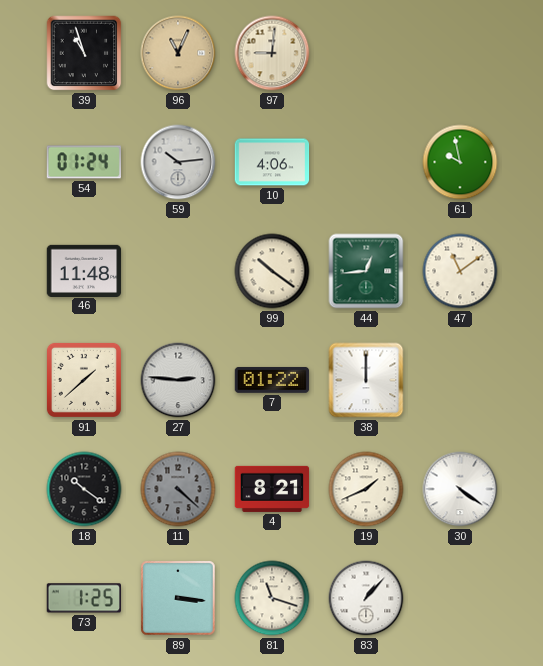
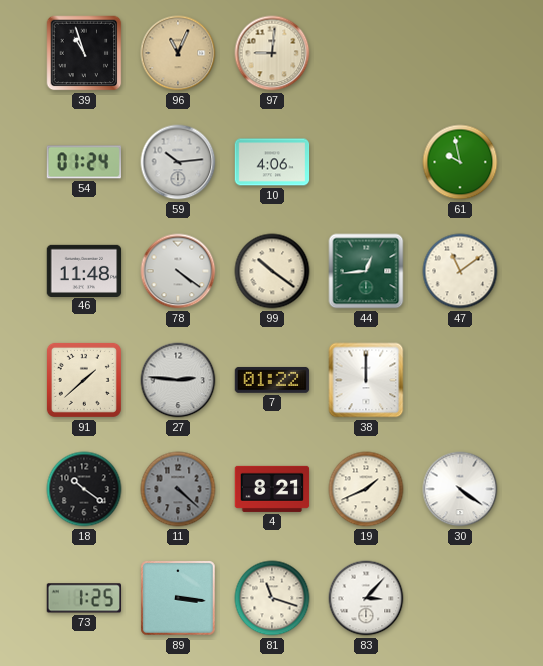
78: none -> 4:21
83: 1:07 -> 3:07
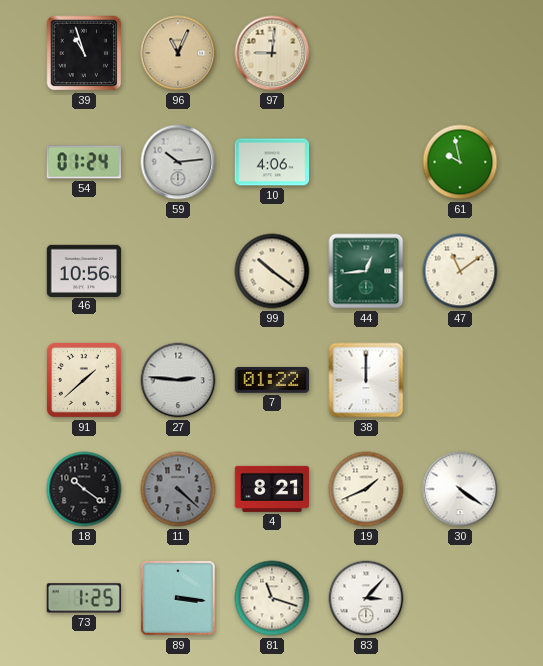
46: 11:48 -> 10:56
78: 4:21 -> none
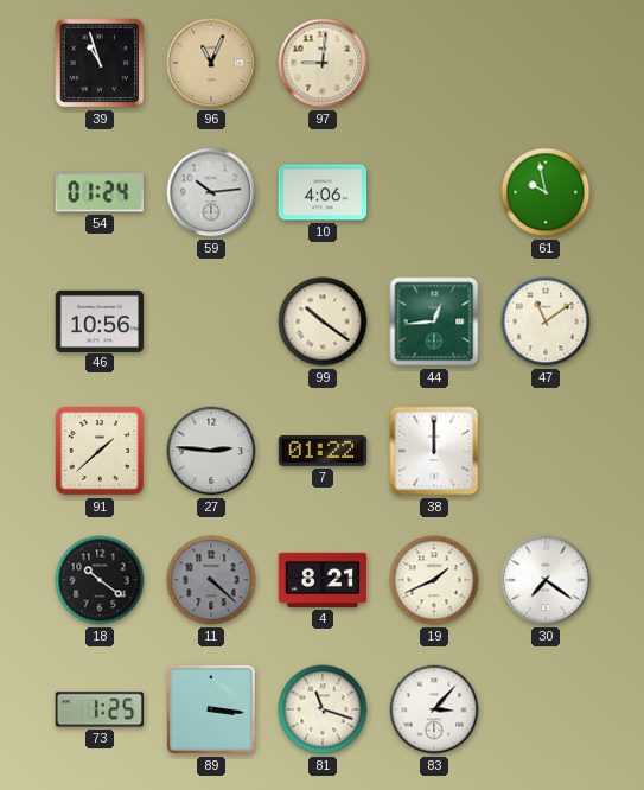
30: 4:21 -> 7:21
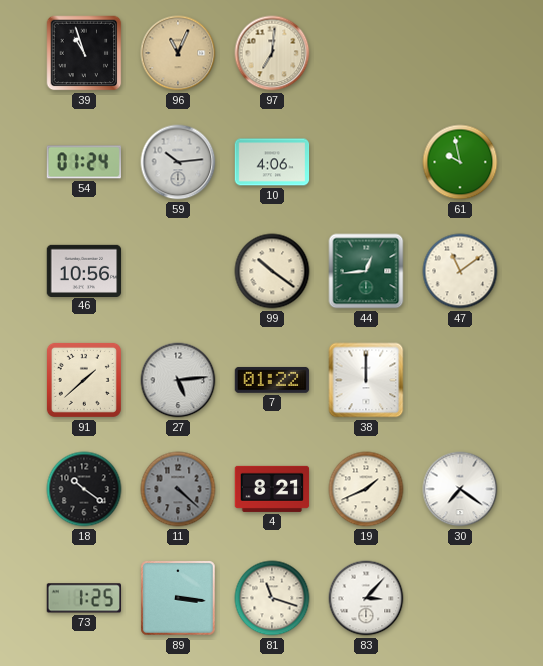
97: 9:01 -> 7:01
27: 2:46 -> 5:14
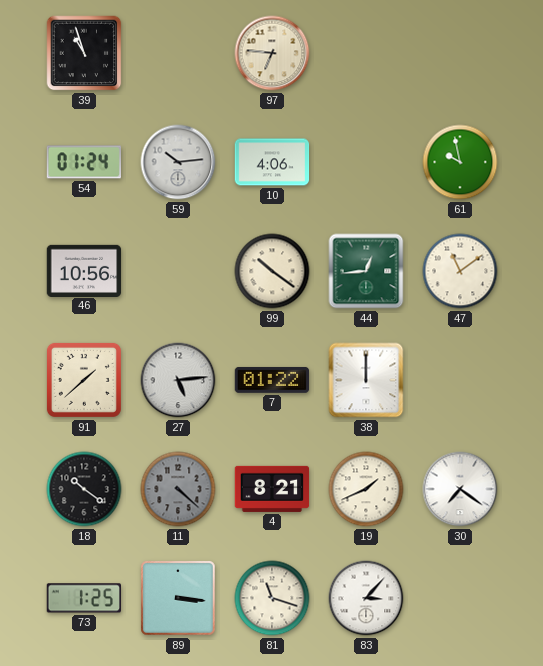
96: 11:04 -> none
97: 7:01 -> 6:46
